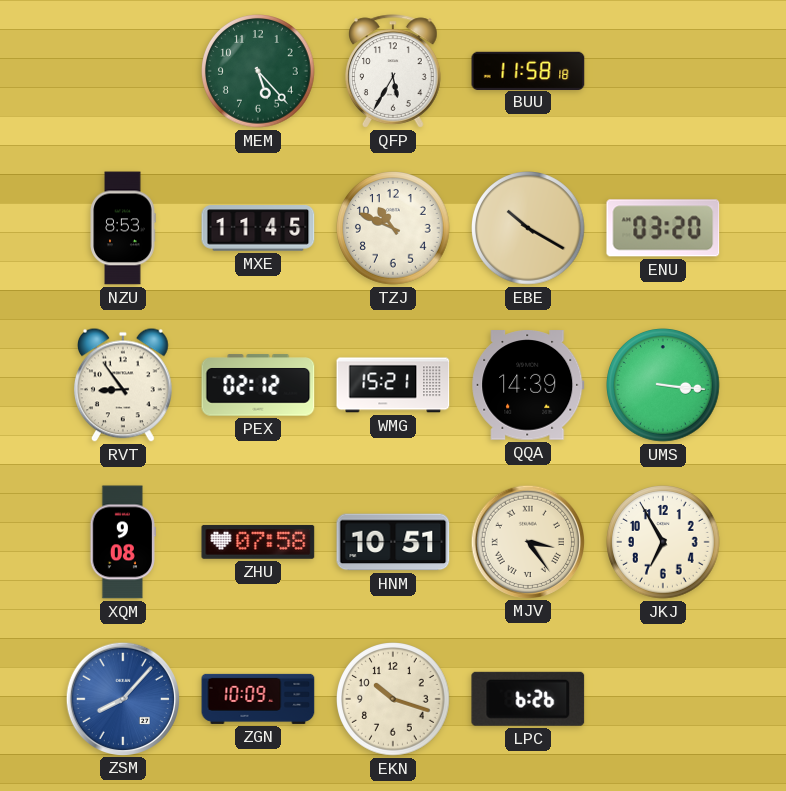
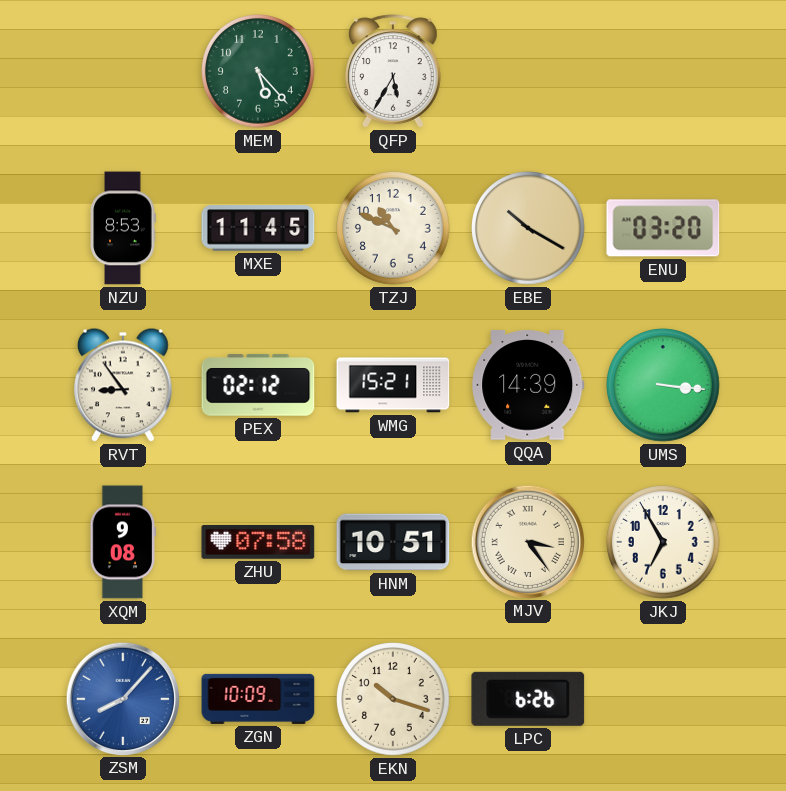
BUU: 11:58 -> none
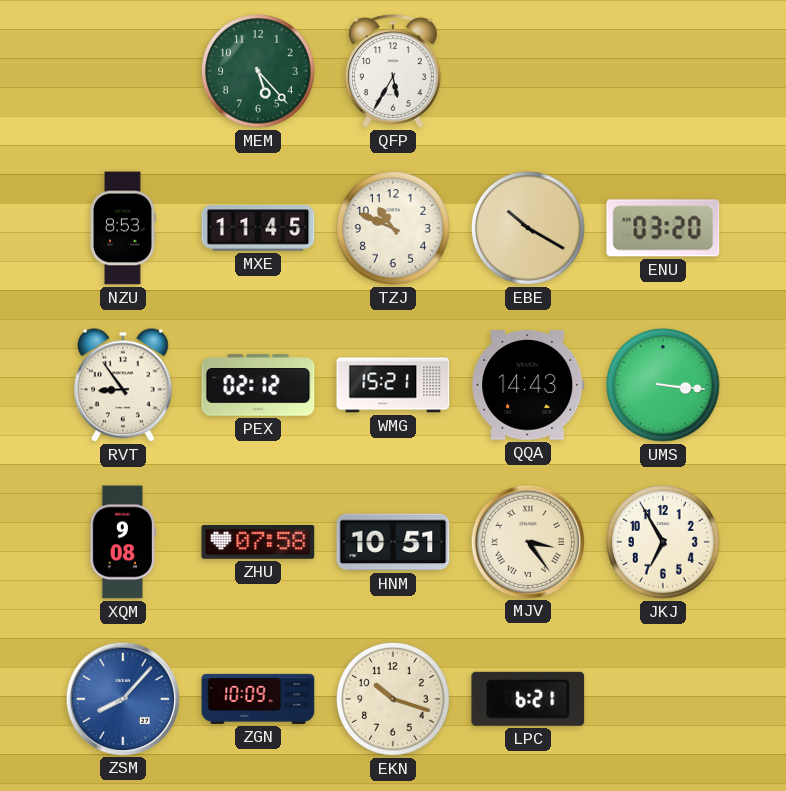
QQA: 14:39 -> 14:43
LPC: 6:26 -> 6:21
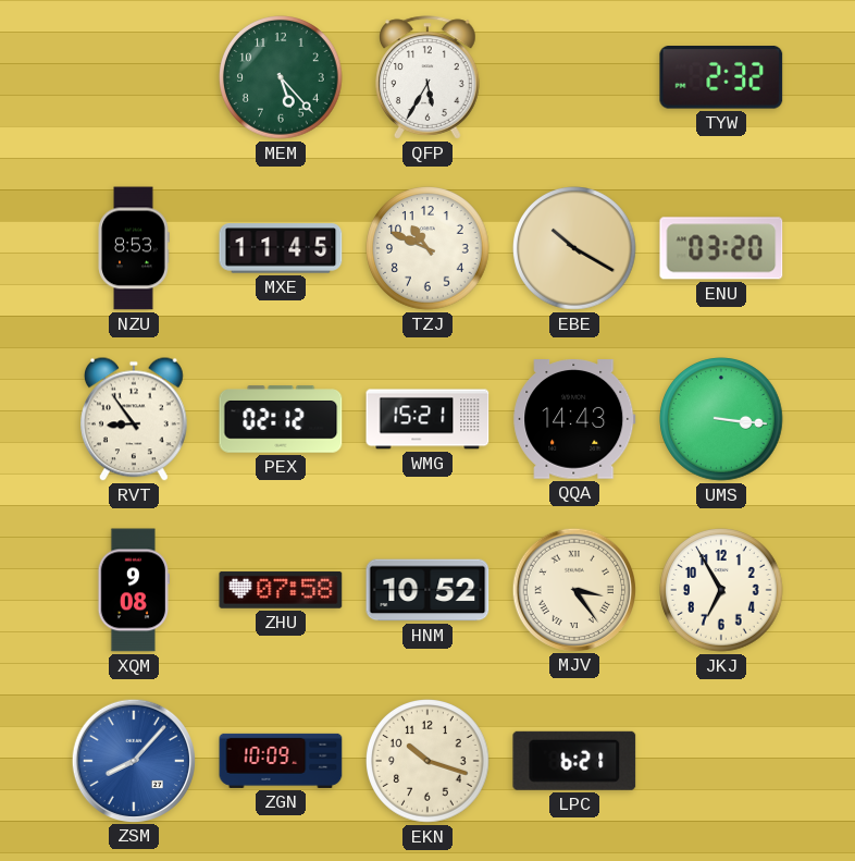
TYW: none -> 2:32
HNM: 10:51 -> 10:52
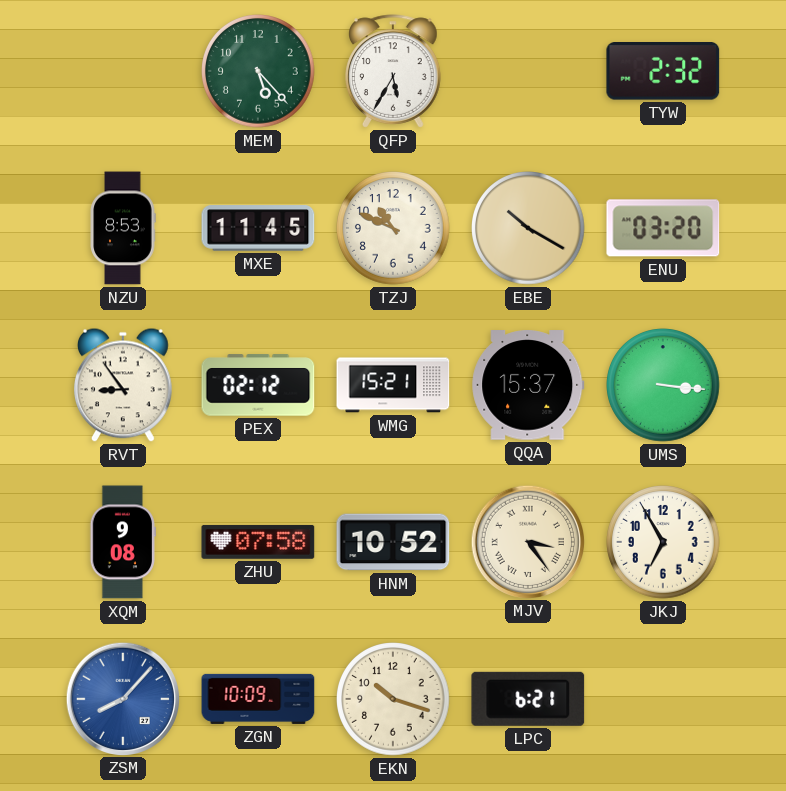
QQA: 14:43 -> 15:37
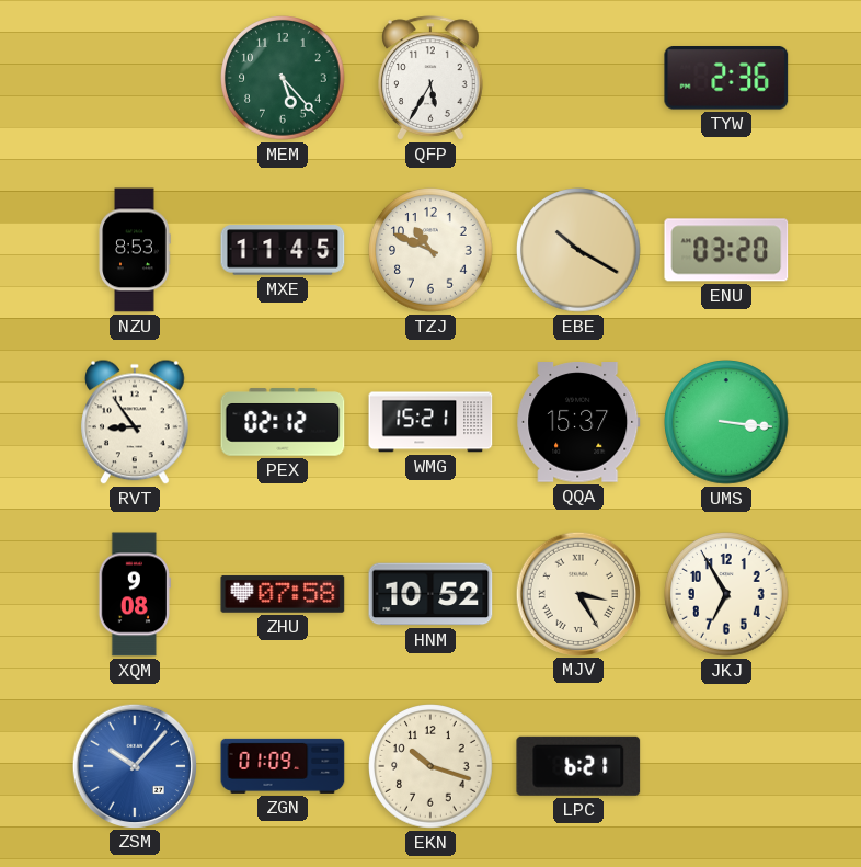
TYW: 2:32 -> 2:36
MJV: 3:24 -> 3:25
ZSM: 8:07 -> 10:07
ZGN: 10:09 -> 01:09
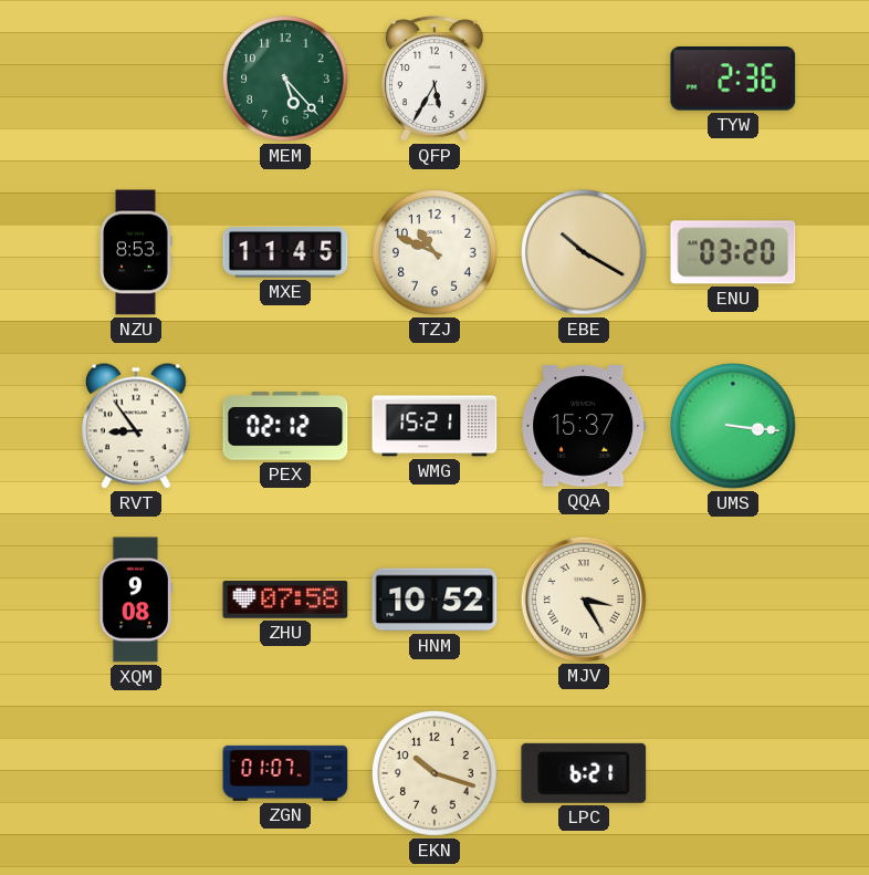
JKJ: 6:55 -> none
ZSM: 10:07 -> none
ZGN: 01:09 -> 01:07
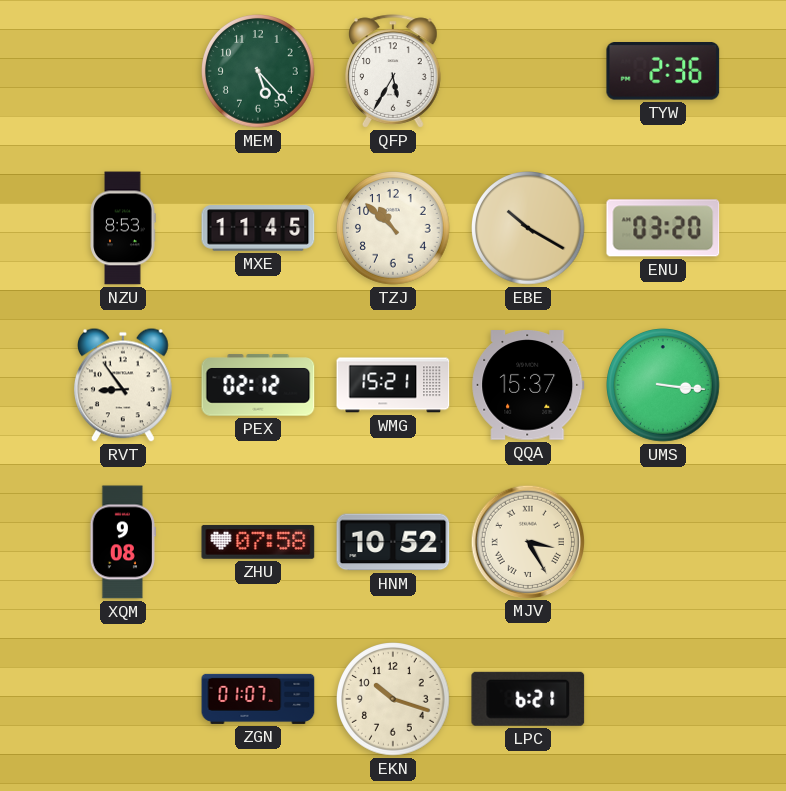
TZJ: 10:49 -> 10:52
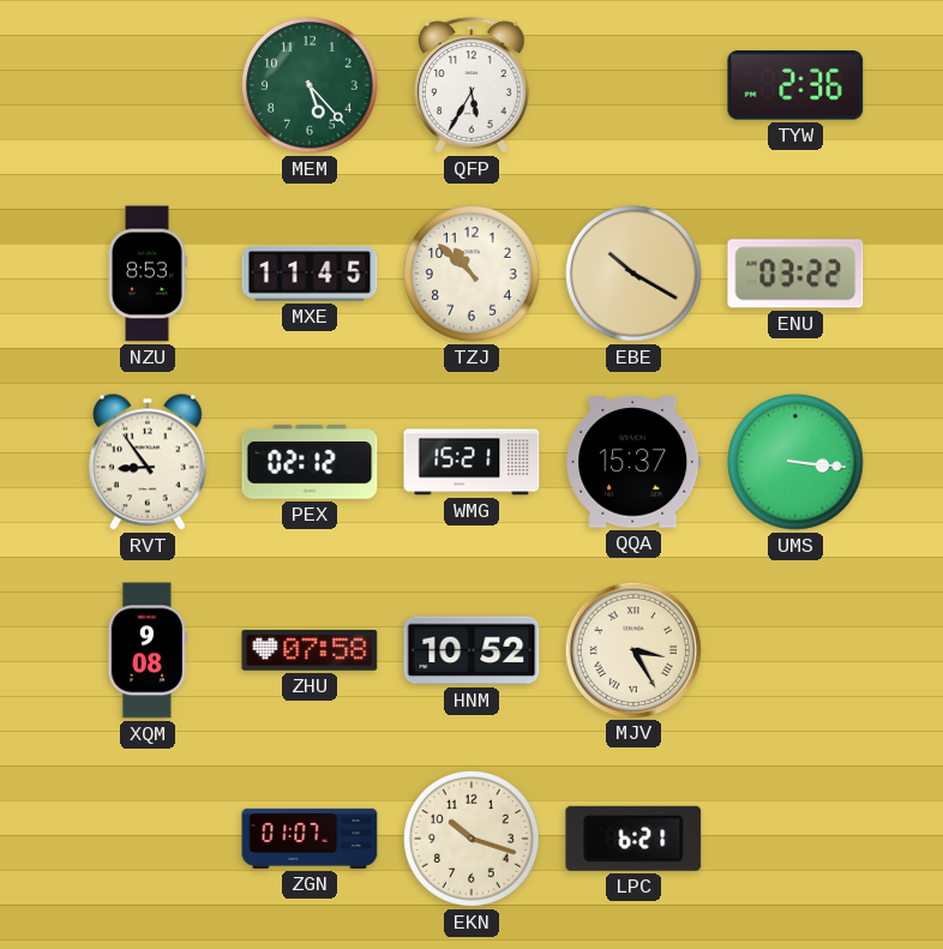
ENU: 03:20 -> 03:22
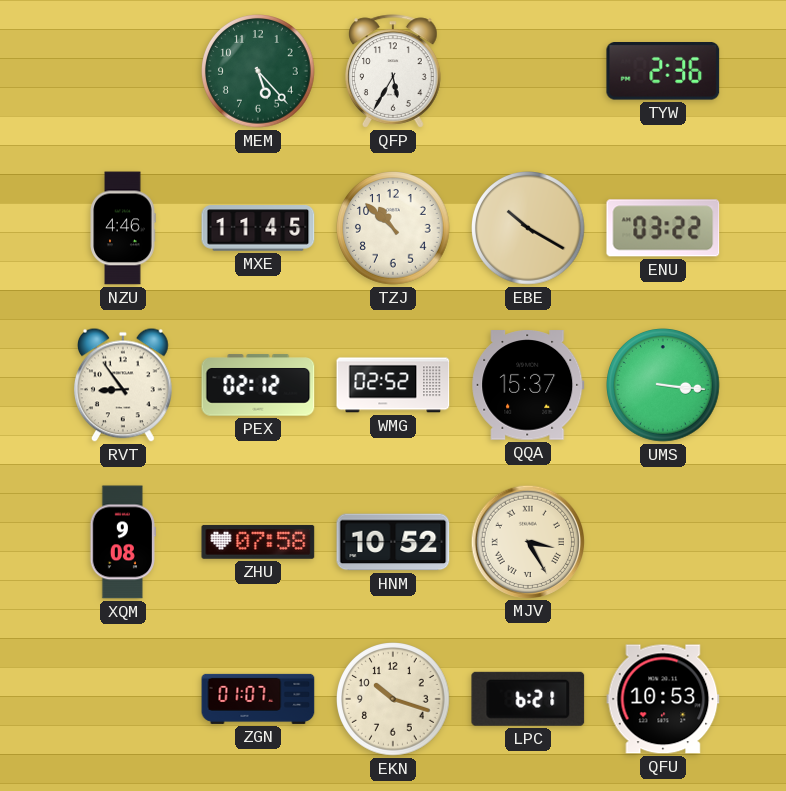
NZU: 8:53 -> 4:46
WMG: 15:21 -> 02:52
QFU: none -> 10:53
